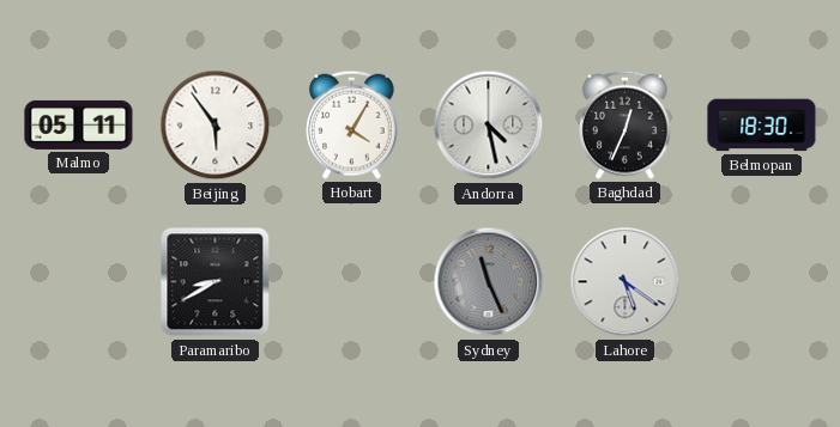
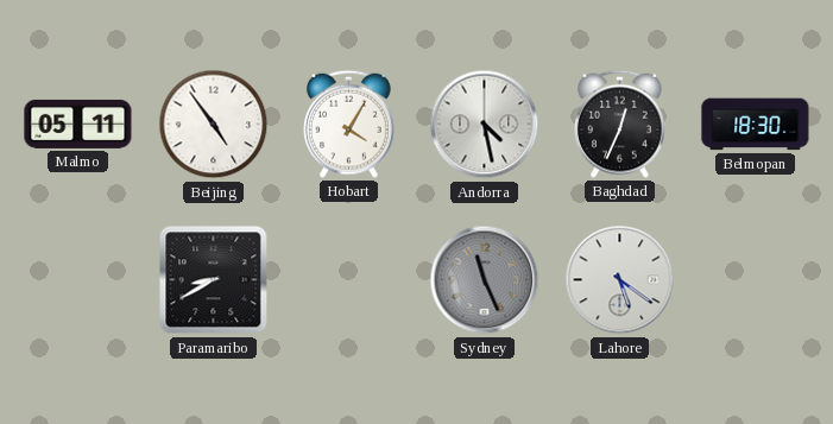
Beijing: 5:54 -> 4:54
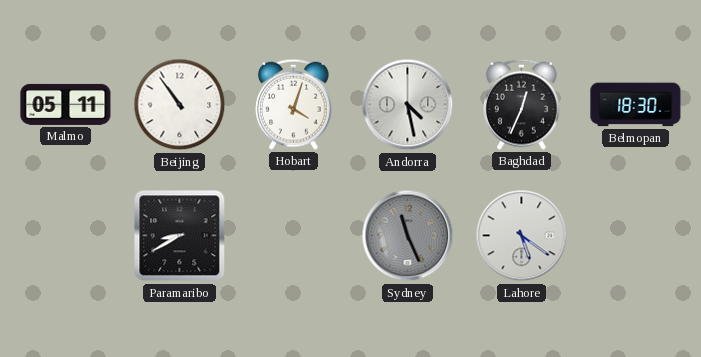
Beijing: 4:54 -> 10:54
Hobart: 4:05 -> 4:03
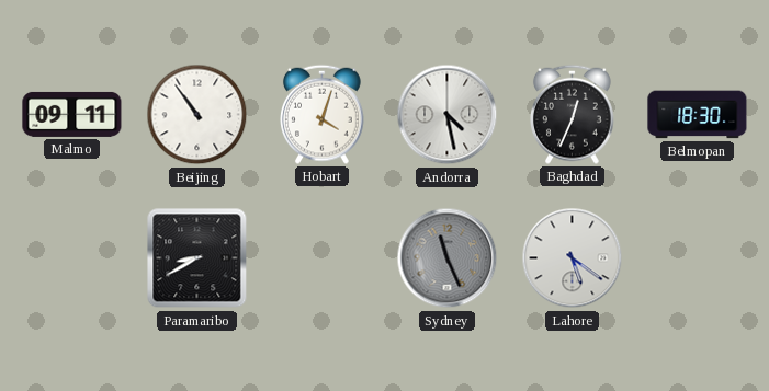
Malmo: 05:11 -> 09:11
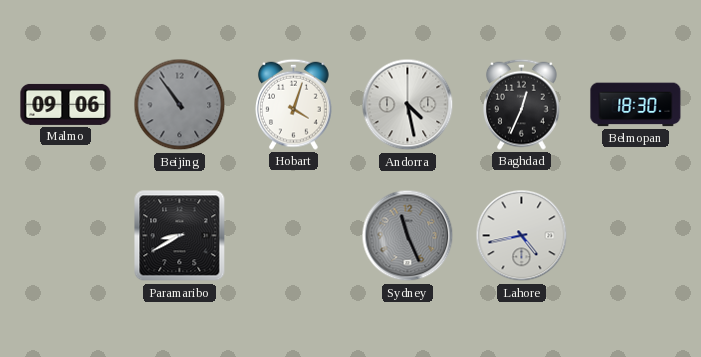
Malmo: 09:11 -> 09:06
Beijing dial: white -> grey
Lahore: 5:21 -> 4:43
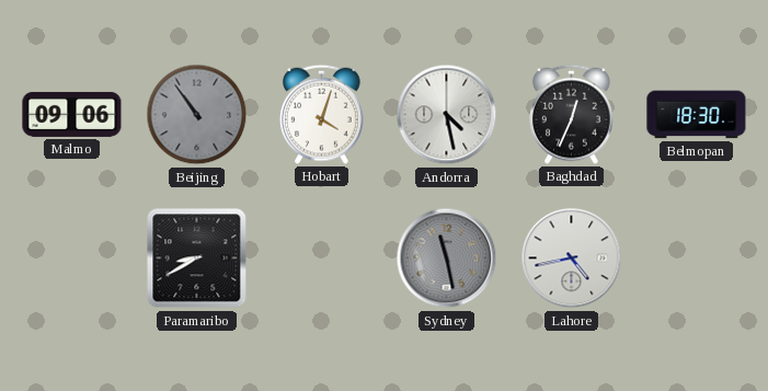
Sydney: 11:26 -> 11:28
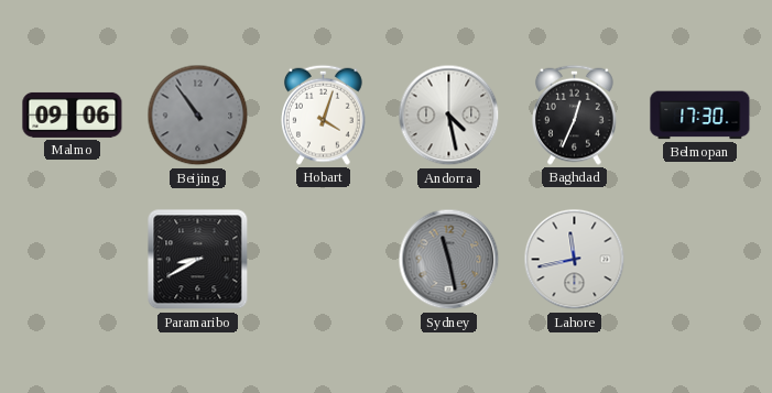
Belmopan: 18:30 -> 17:30
Lahore: 4:43 -> 11:43
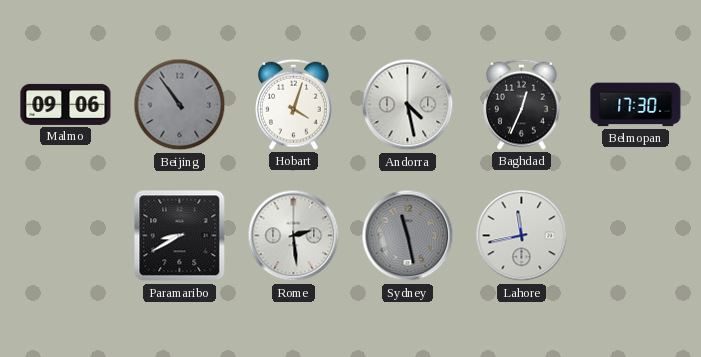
Rome: none -> 2:29
